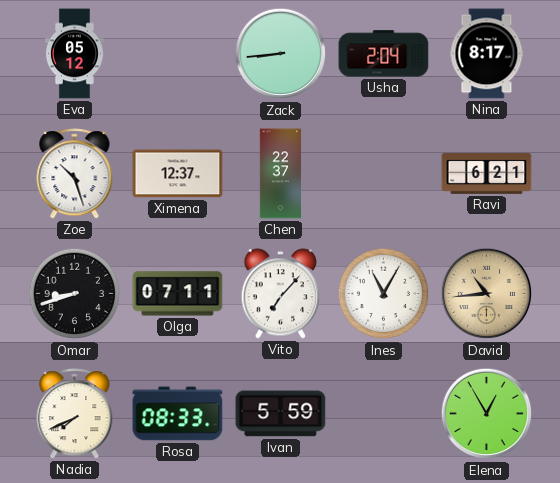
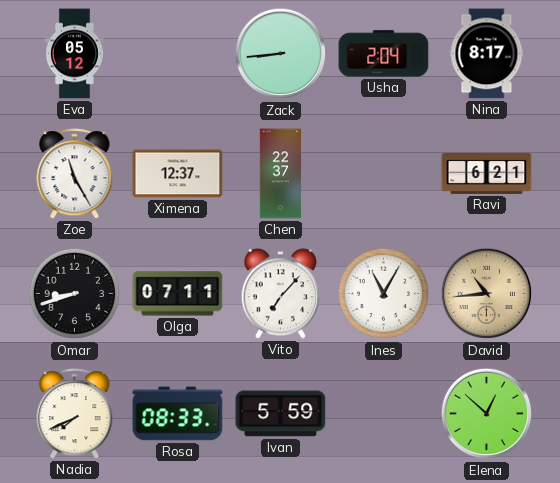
Zoe: 10:27 -> 11:25
Elena: 12:55 -> 12:52
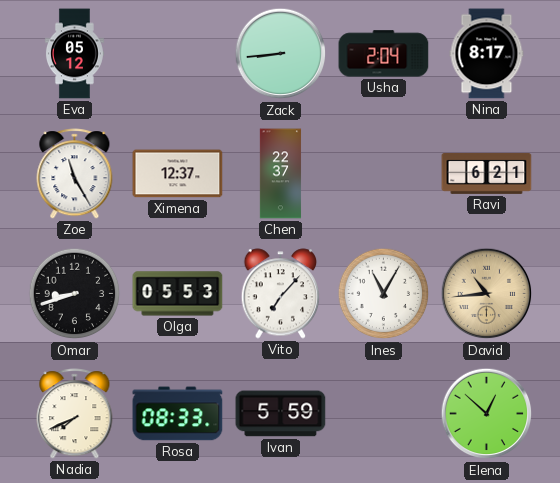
Olga: 07:11 -> 05:53
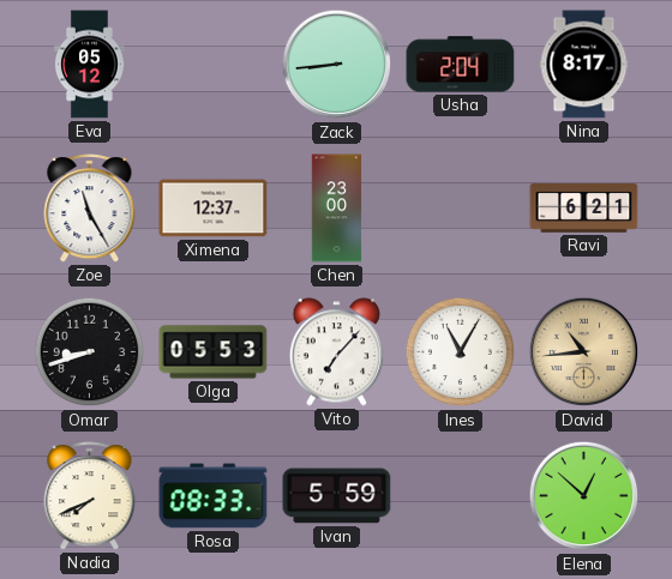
Chen: 22:37 -> 23:00
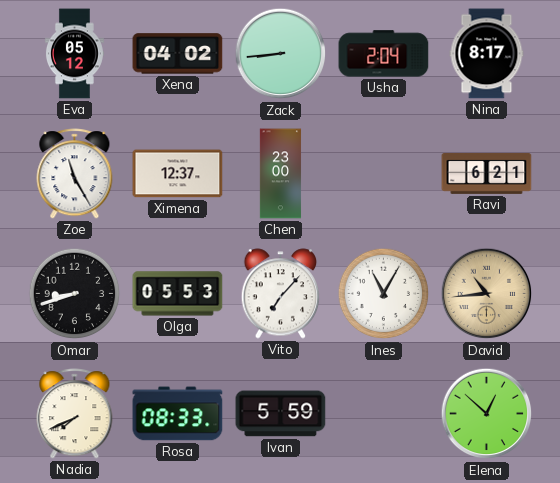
Xena: none -> 04:02
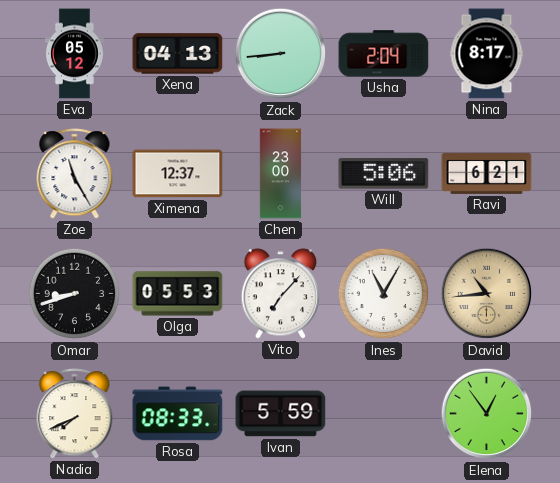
Xena: 04:02 -> 04:13
Will: none -> 5:06
Elena: 12:52 -> 12:54
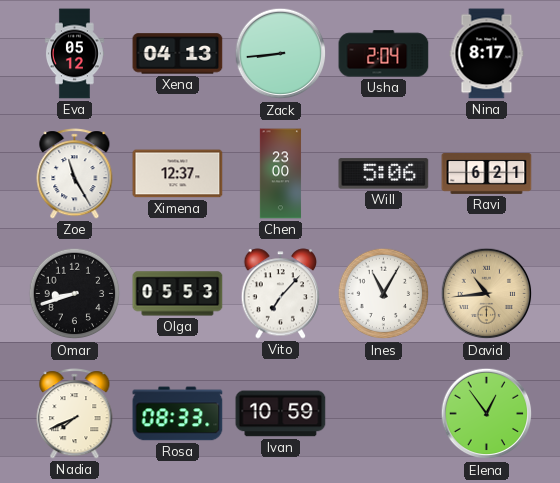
Ivan: 5:59 -> 10:59
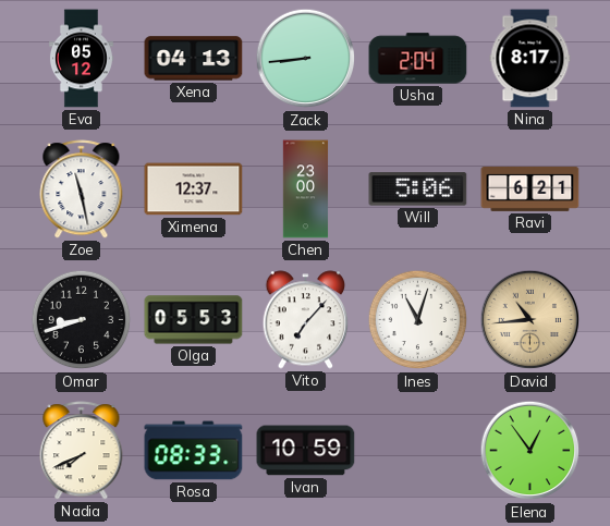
Zoe: 11:25 -> 11:28
Ines: 11:05 -> 11:03
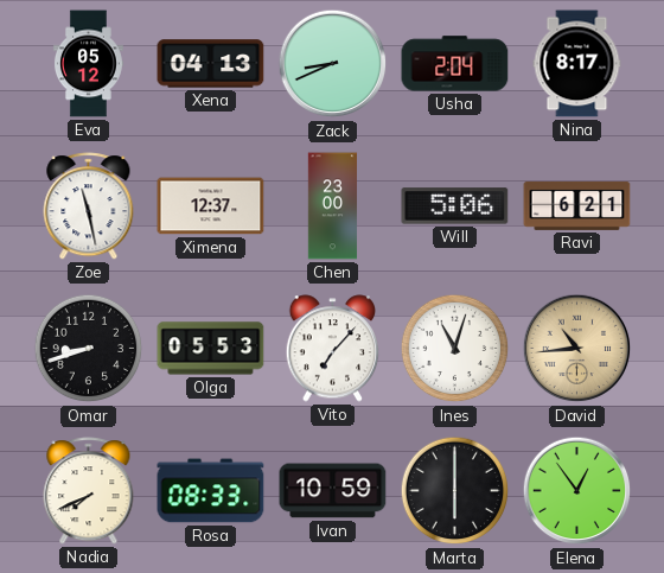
Zack: 8:44 -> 8:41
Marta: none -> 6:00
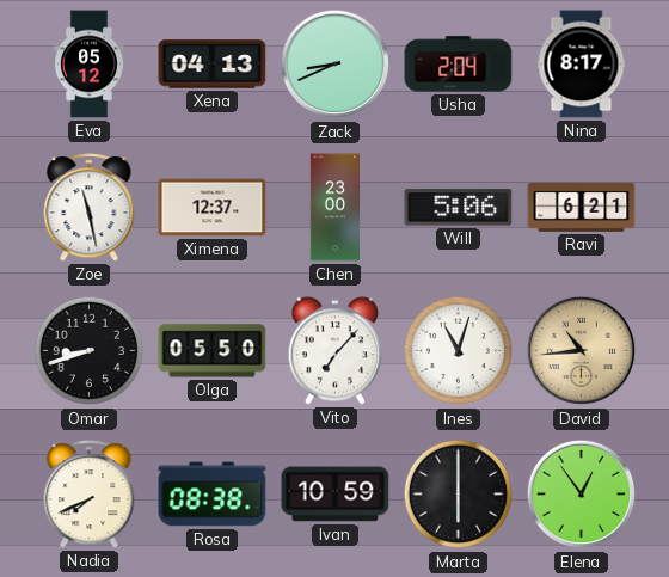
Olga: 05:53 -> 05:50
Rosa: 08:33 -> 08:38
